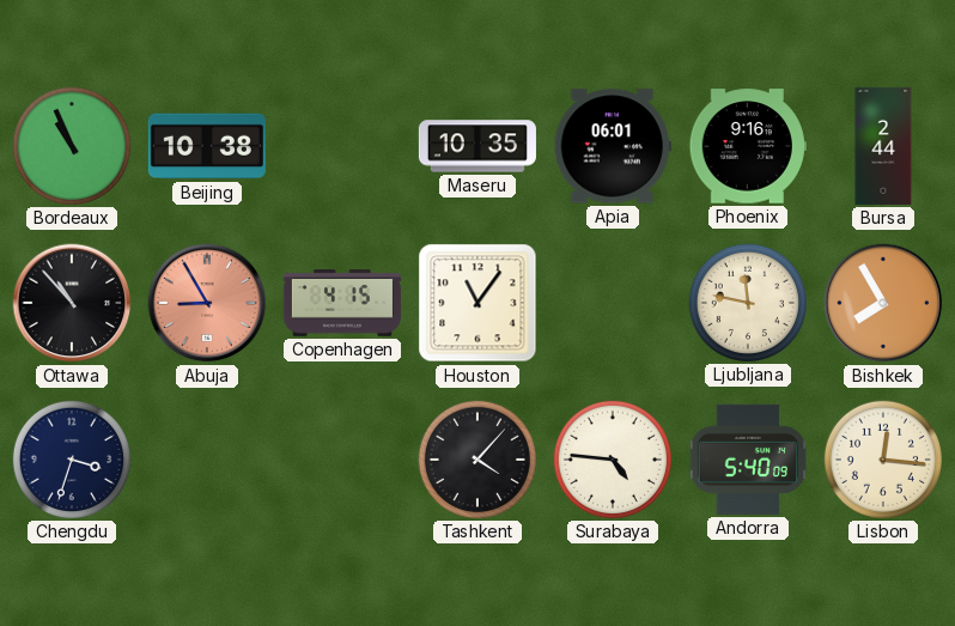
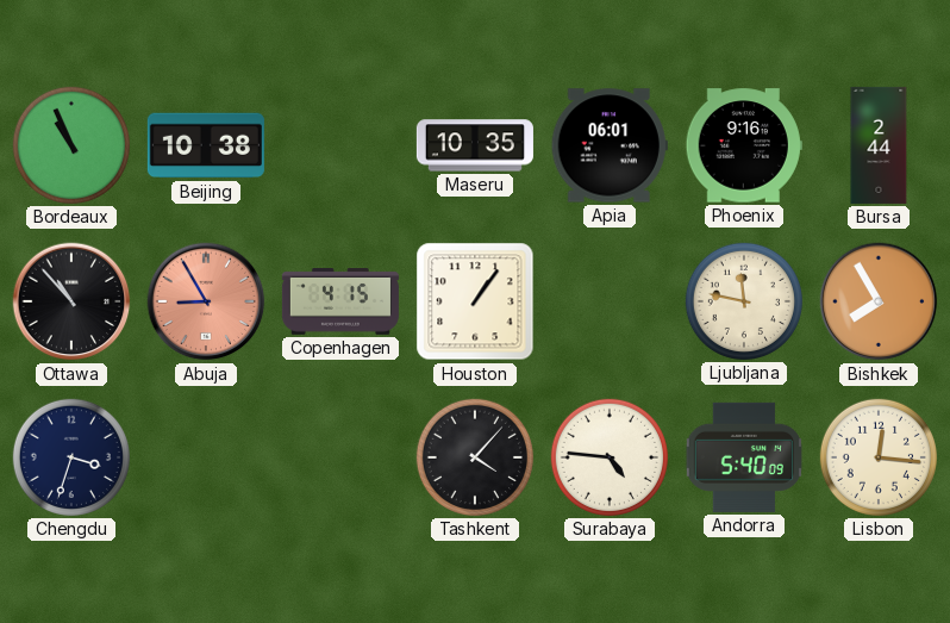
Houston: 11:06 -> 1:06
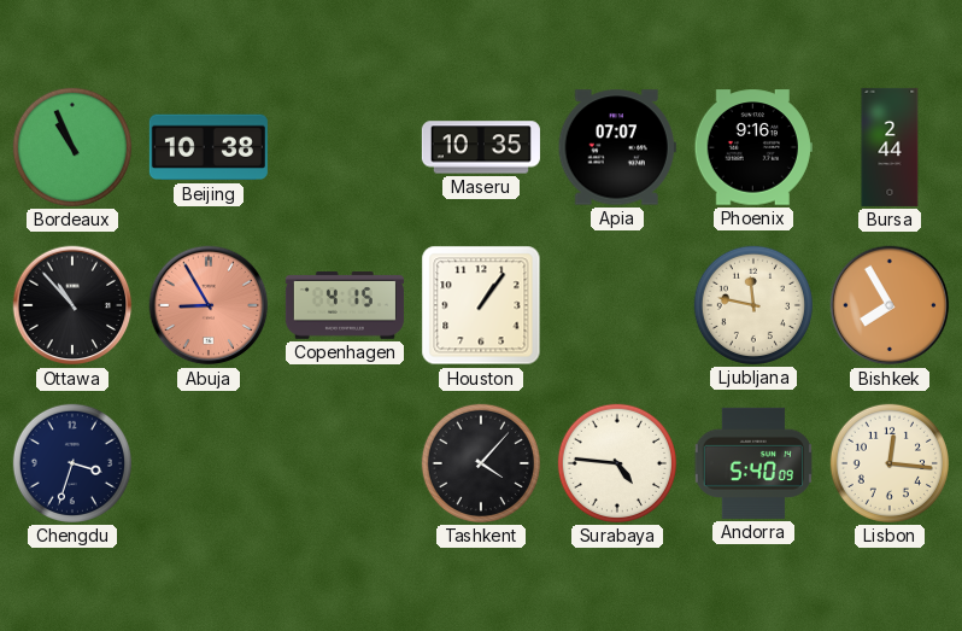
Apia: 06:01 -> 07:07
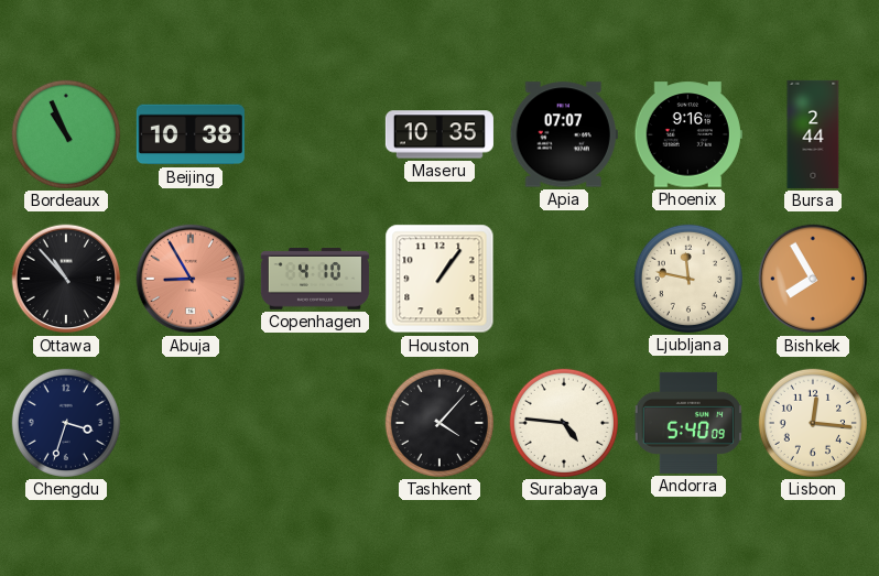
Copenhagen: 4:15 -> 4:10
